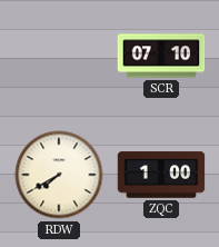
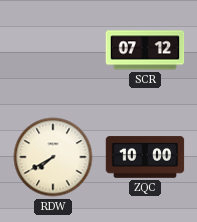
SCR: 07:10 -> 07:12
ZQC: 1:00 -> 10:00
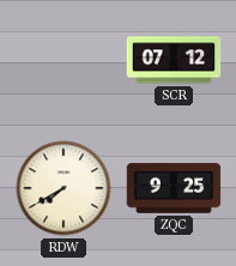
ZQC: 10:00 -> 9:25
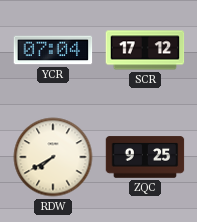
YCR: none -> 07:04
SCR: 07:12 -> 17:12
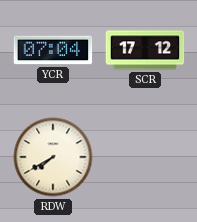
ZQC: 9:25 -> none
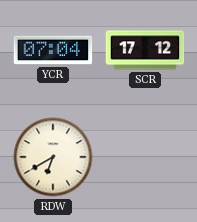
RDW: 7:40 -> 6:40
